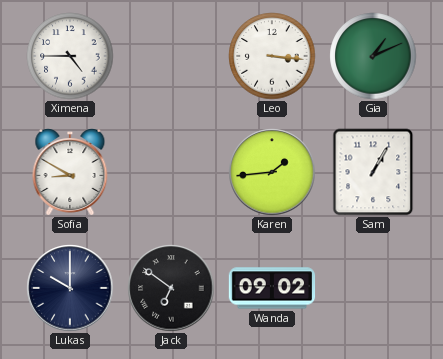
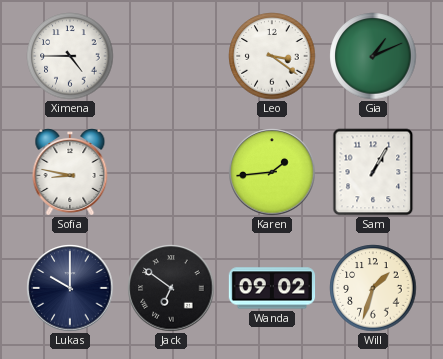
Leo: 3:16 -> 3:21
Sofia: 8:50 -> 8:47
Will: none -> 1:33
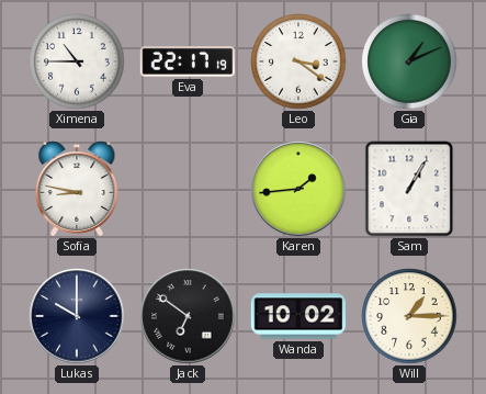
Ximena: 4:45 -> 10:45
Eva: none -> 22:17
Wanda: 09:02 -> 10:02
Will: 1:33 -> 1:15
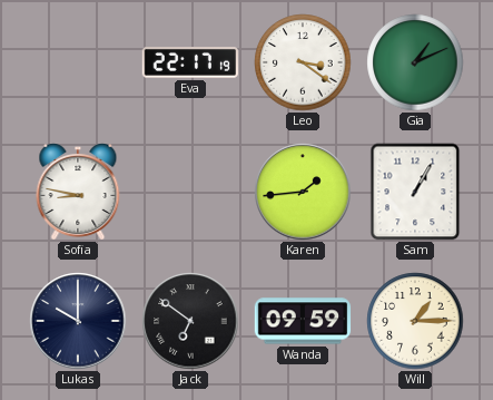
Ximena: 10:45 -> none
Wanda: 10:02 -> 09:59
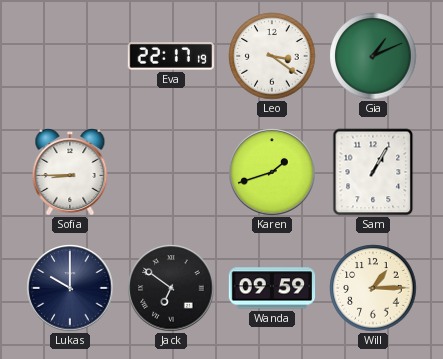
Sofia: 8:47 -> 8:45
Karen: 1:44 -> 1:42
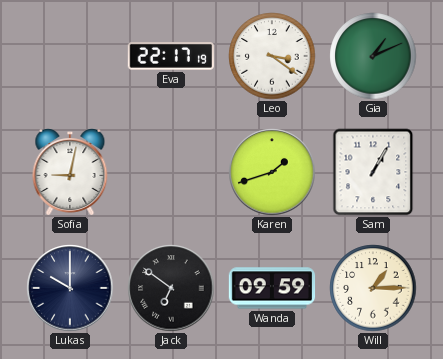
Sofia: 8:45 -> 9:02
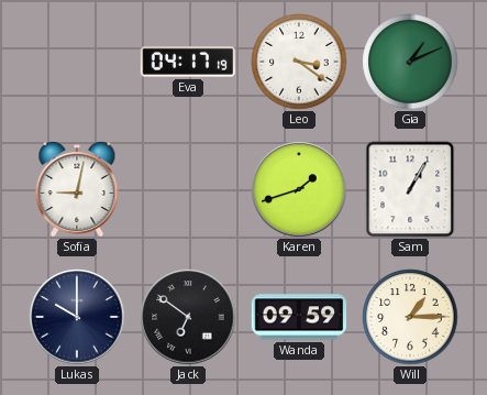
Eva: 22:17 -> 04:17
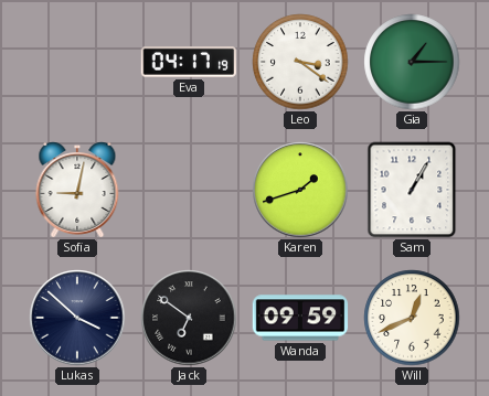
Gia: 1:11 -> 1:15
Lukas: 10:00 -> 3:52
Will: 1:15 -> 12:41
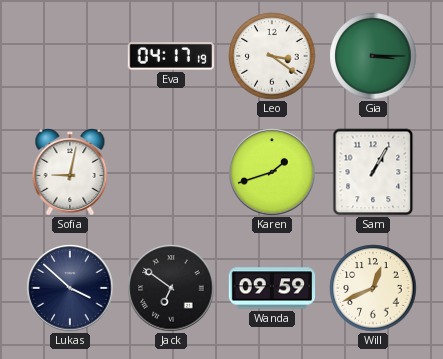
Gia: 1:15 -> 3:15
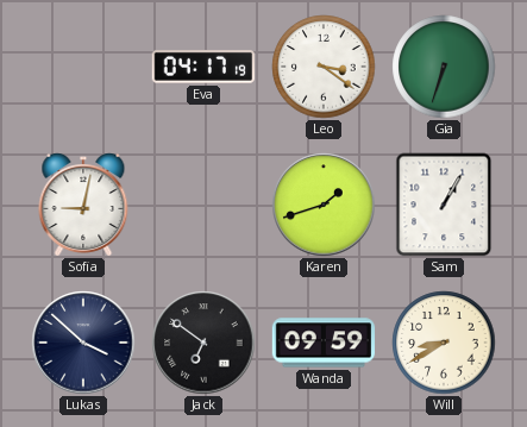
Gia: 3:15 -> 6:33
Will: 12:41 -> 8:40
